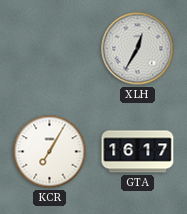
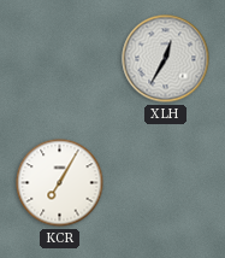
GTA: 16:17 -> none
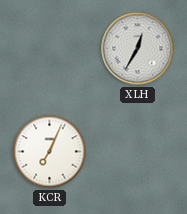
KCR: 7:05 -> 7:04
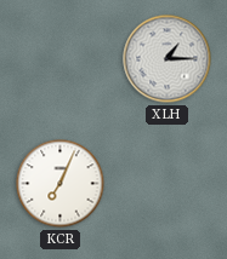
XLH: 12:35 -> 1:15
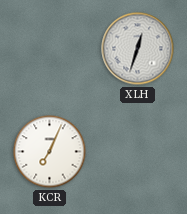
XLH: 1:15 -> 12:33
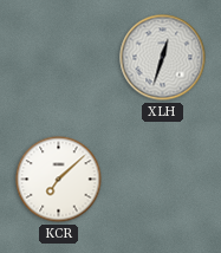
KCR: 7:04 -> 7:08
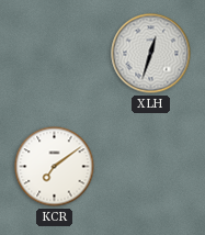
KCR: 7:08 -> 7:09
